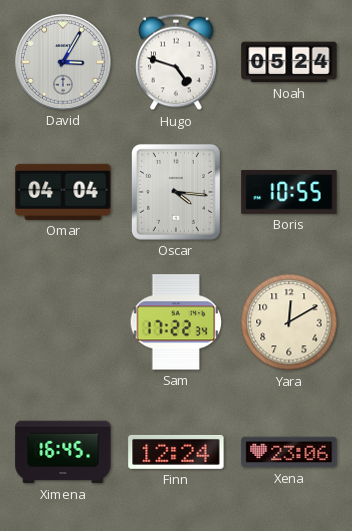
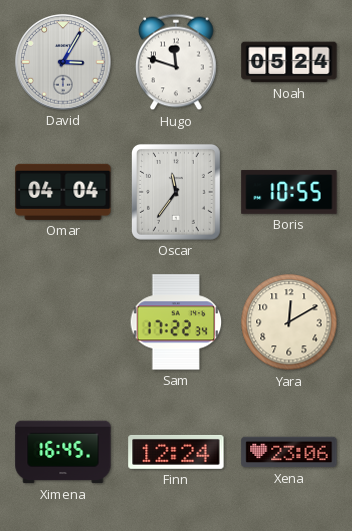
Hugo: 4:48 -> 11:48
Oscar: 4:16 -> 11:36
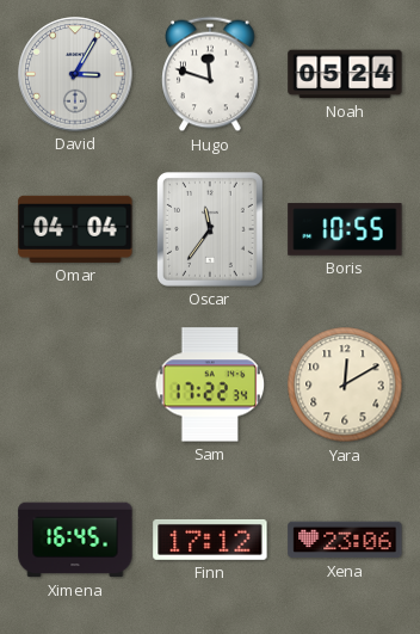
Finn: 12:24 -> 17:12
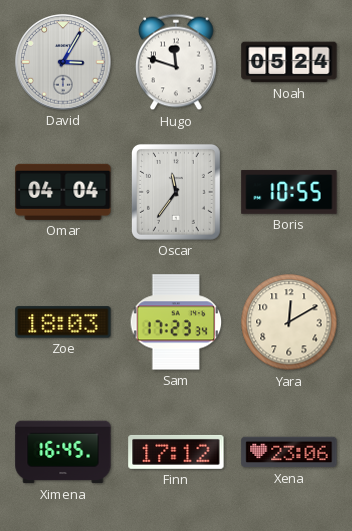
Zoe: none -> 18:03
Sam: 17:22 -> 17:23
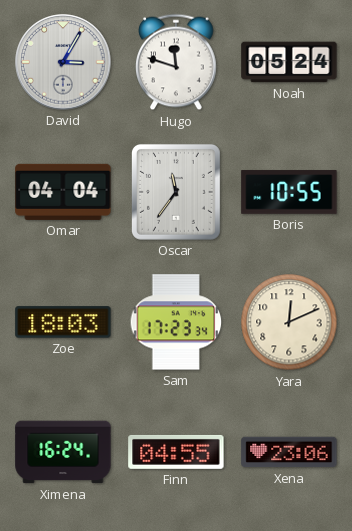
Yara: 12:10 -> 12:11
Ximena: 16:45 -> 16:24
Finn: 17:12 -> 04:55
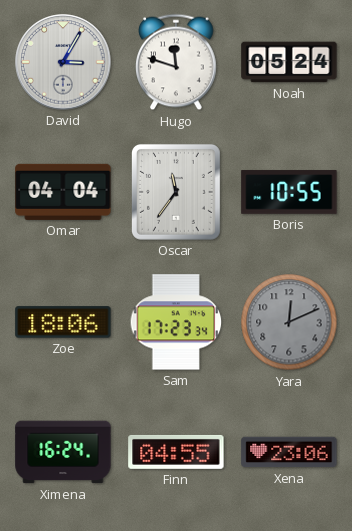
Zoe: 18:03 -> 18:06
Yara dial: cream -> grey
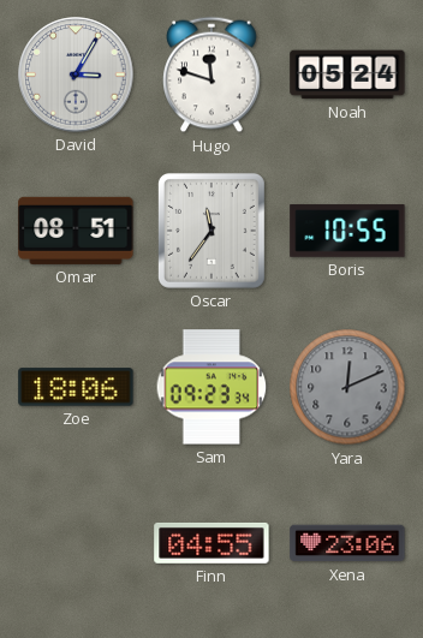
Omar: 04:04 -> 08:51
Sam: 17:23 -> 09:23
Ximena: 16:24 -> none
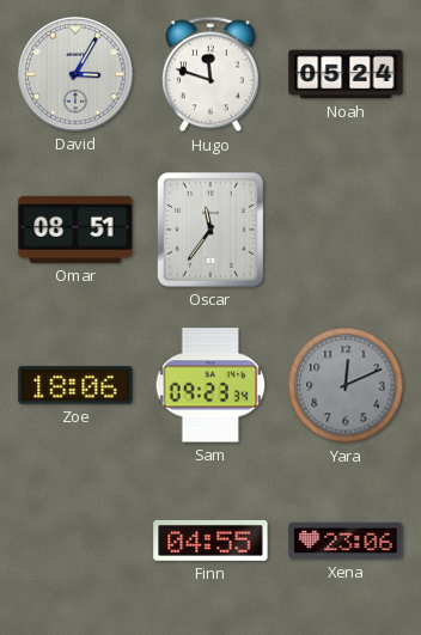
Boris: 10:55 -> none
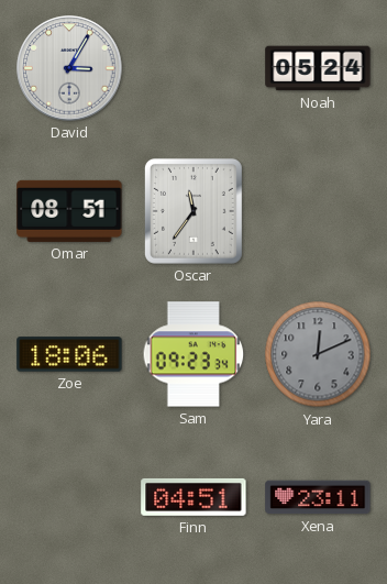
Hugo: 11:48 -> none
Finn: 04:55 -> 04:51
Xena: 23:06 -> 23:11
